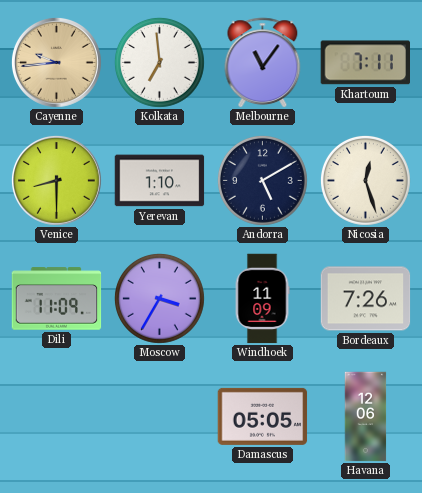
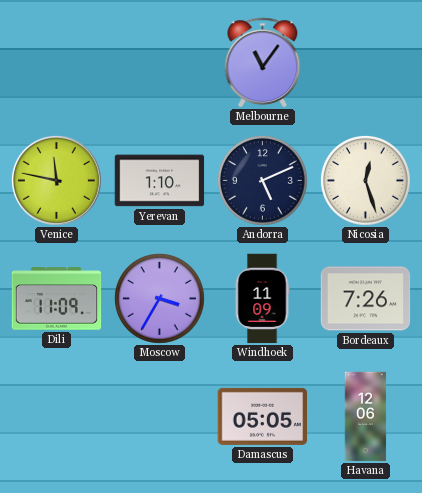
Cayenne: 9:44 -> none
Kolkata: 6:59 -> none
Khartoum: 7:11 -> none
Venice: 8:30 -> 11:47
Andorra: 5:10 -> 5:11
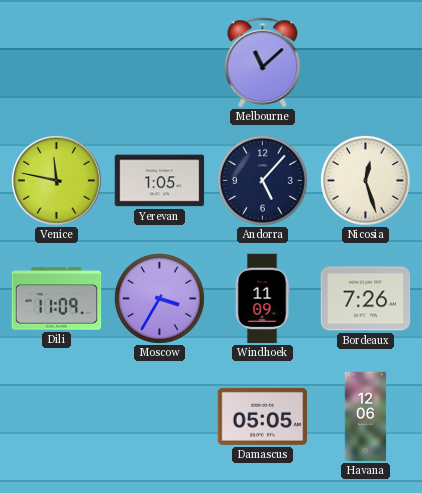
Melbourne: 11:06 -> 11:08
Yerevan: 1:10 -> 1:05
Andorra: 5:11 -> 5:07
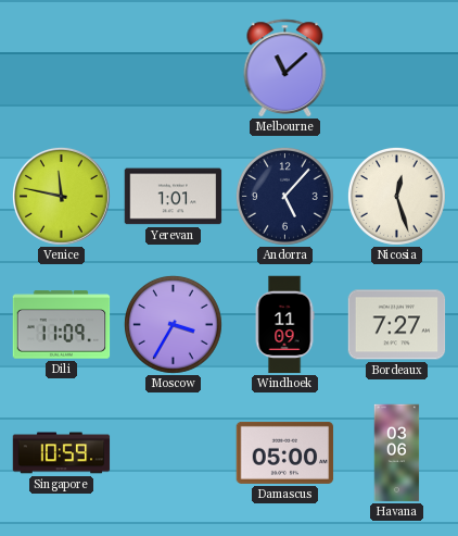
Yerevan: 1:05 -> 1:01
Bordeaux: 7:26 -> 7:27
Singapore: none -> 10:59
Damascus: 05:05 -> 05:00
Havana: 12:06 -> 03:06
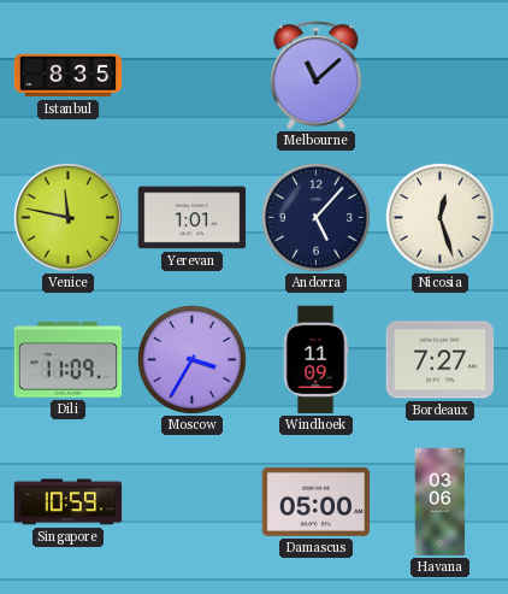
Istanbul: none -> 8:35
